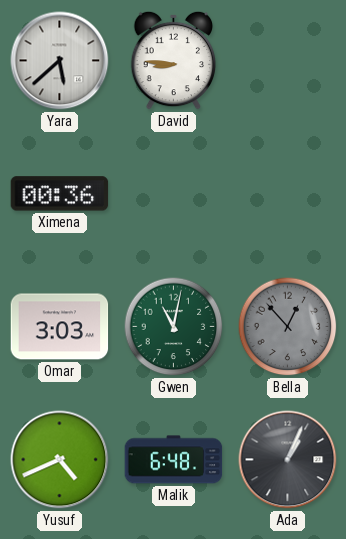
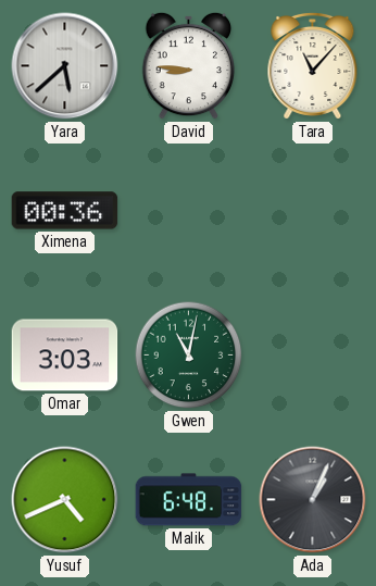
Tara: none -> 11:07
Bella: 12:53 -> none
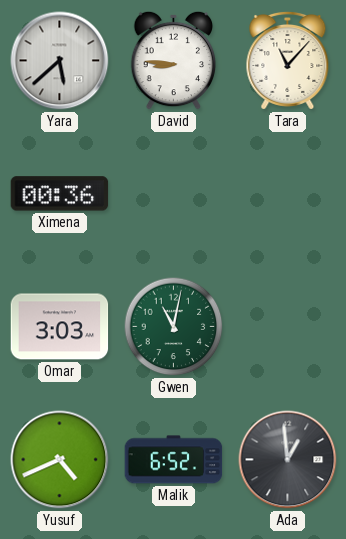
Malik: 6:48 -> 6:52
Ada: 1:04 -> 12:59
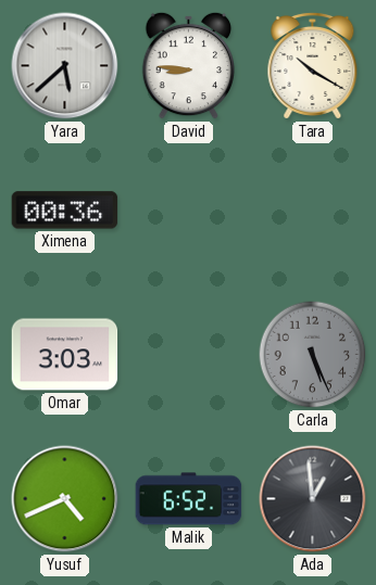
Tara: 11:07 -> 10:20
Gwen: 11:02 -> none
Carla: none -> 5:26
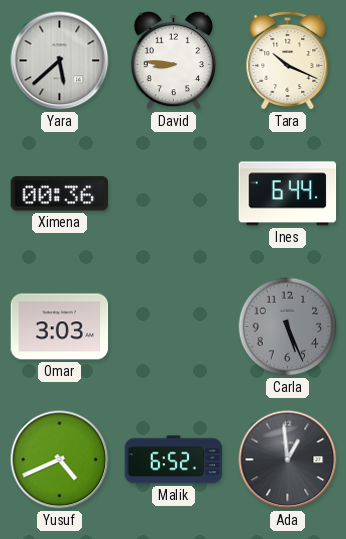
Tara: 10:20 -> 10:19
Ines: none -> 6:44
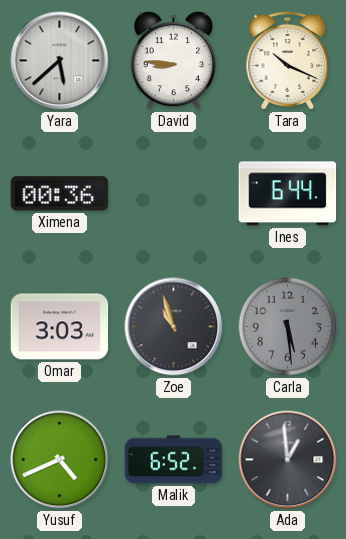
Zoe: none -> 10:57
Carla: 5:26 -> 5:29
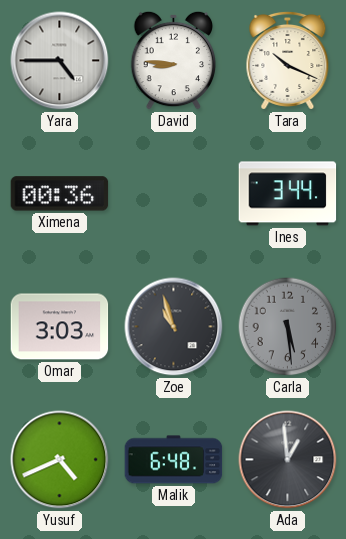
Yara: 5:38 -> 4:45
Ines: 6:44 -> 3:44
Malik: 6:52 -> 6:48
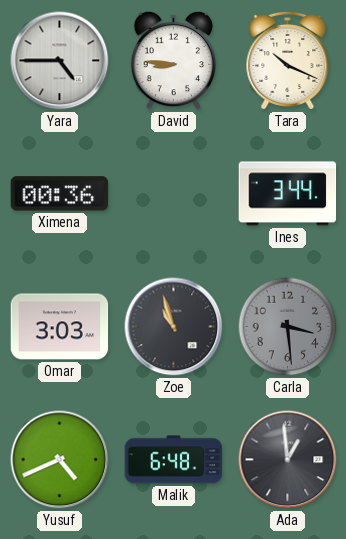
Carla: 5:29 -> 3:29
